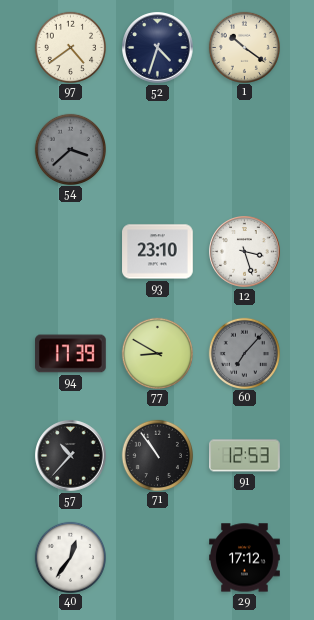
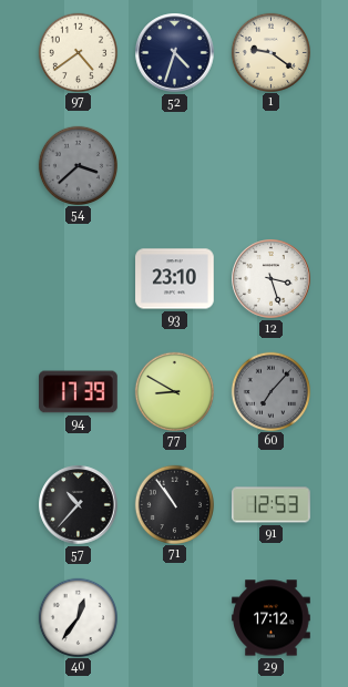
1: 10:21 -> 9:21
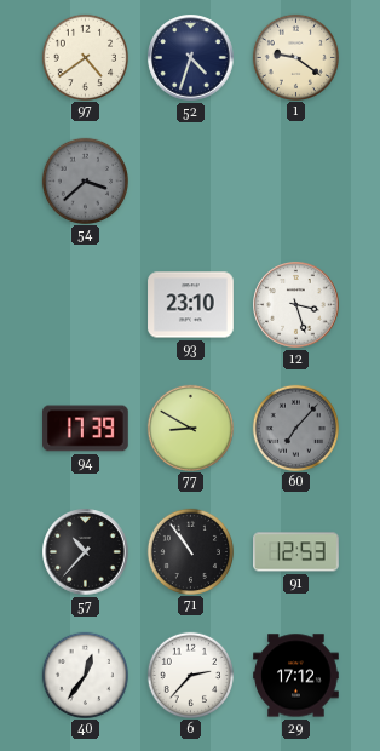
6: none -> 2:37
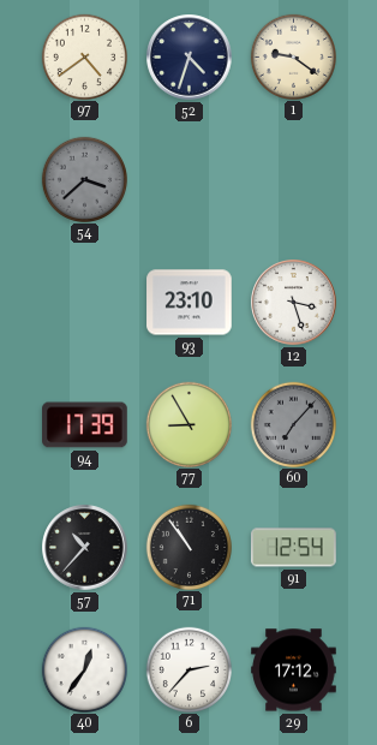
77: 8:50 -> 8:55
91: 12:53 -> 12:54
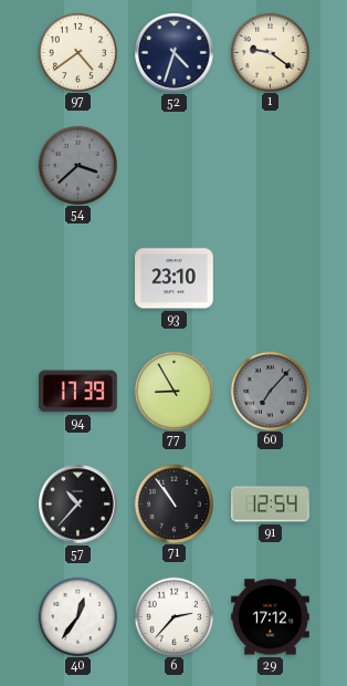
12: 3:27 -> none
